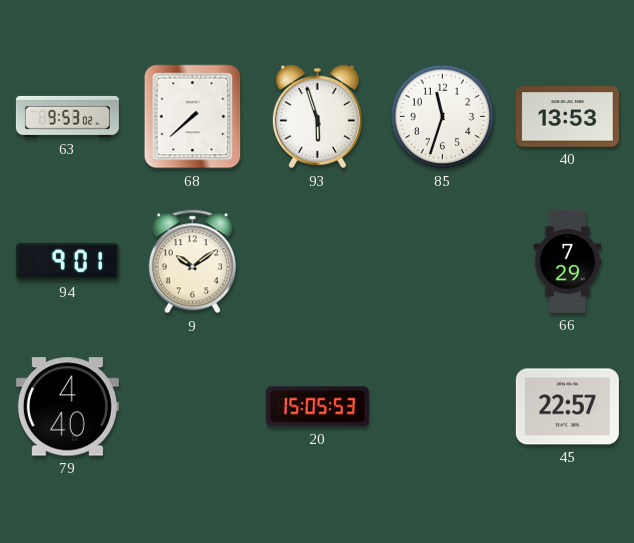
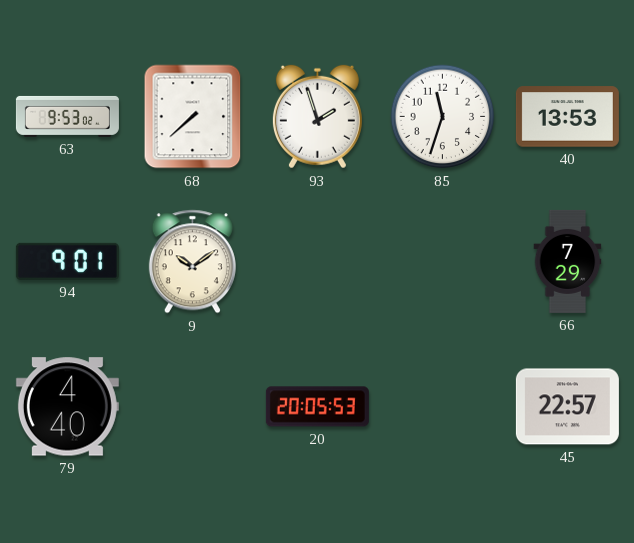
93: 5:57 -> 1:57
20: 15:05 -> 20:05
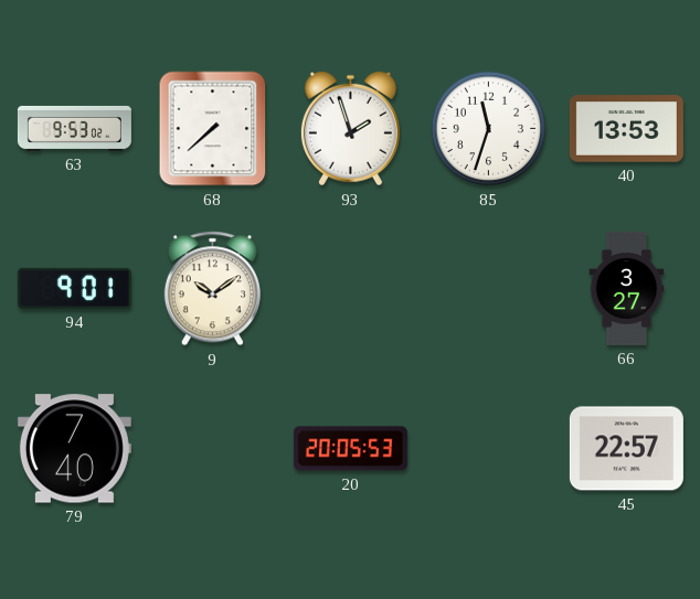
66: 7:29 -> 3:27
79: 4:40 -> 7:40
